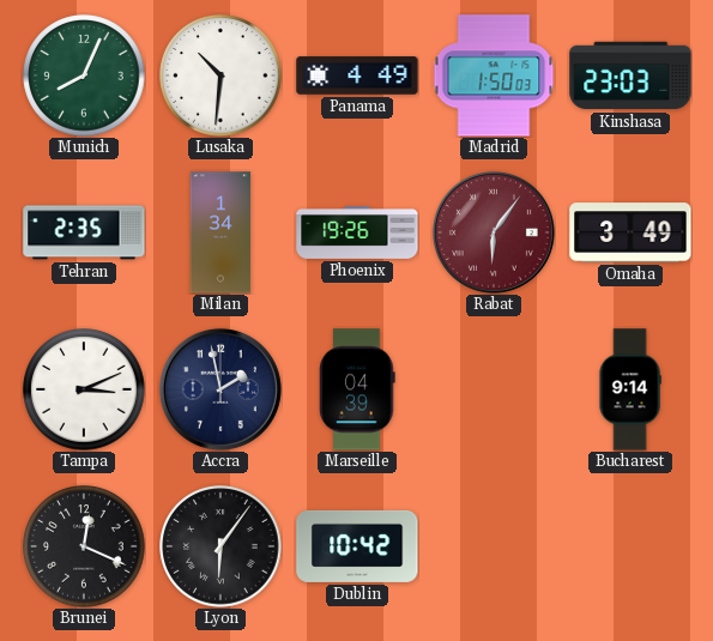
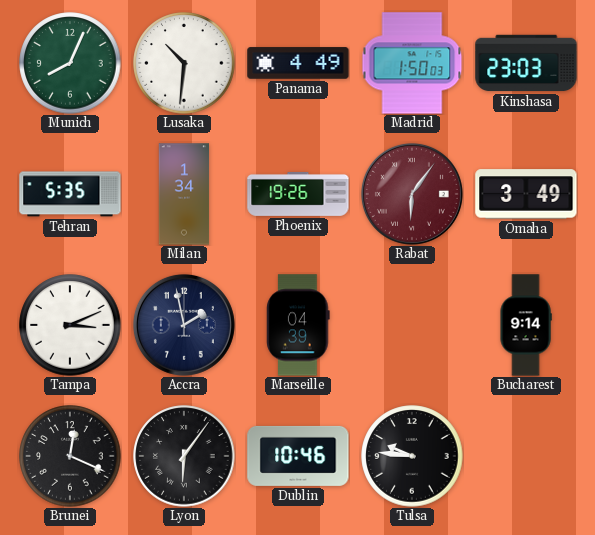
Tehran: 2:35 -> 5:35
Dublin: 10:42 -> 10:46
Tulsa: none -> 9:46
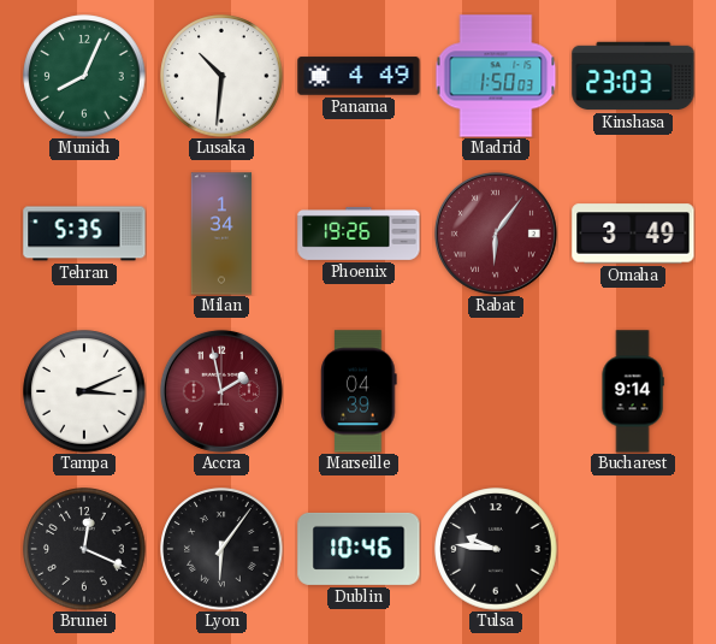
Accra dial: navy -> burgundy
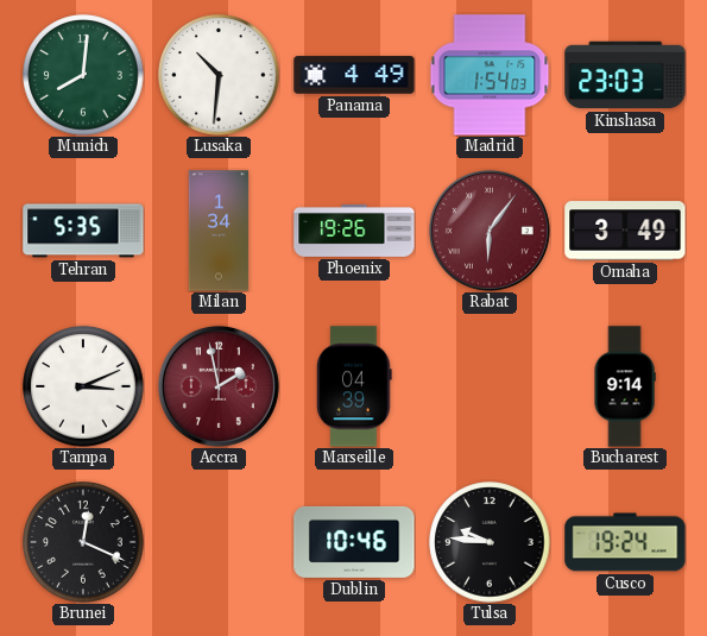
Munich: 8:04 -> 8:01
Madrid: 1:50 -> 1:54
Lyon: 6:06 -> none
Cusco: none -> 19:24
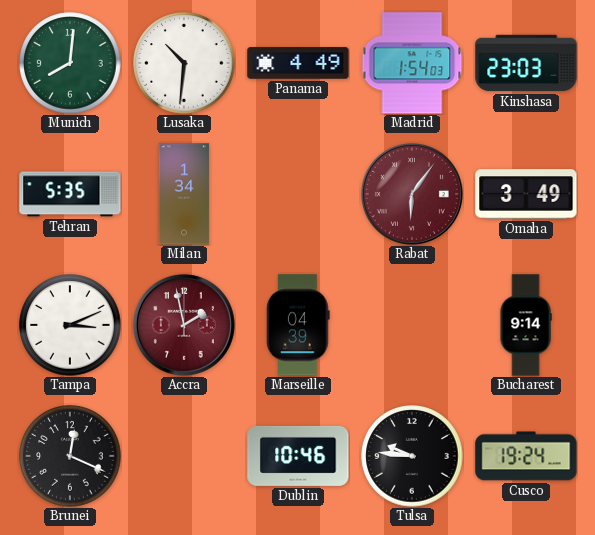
Phoenix: 19:26 -> none
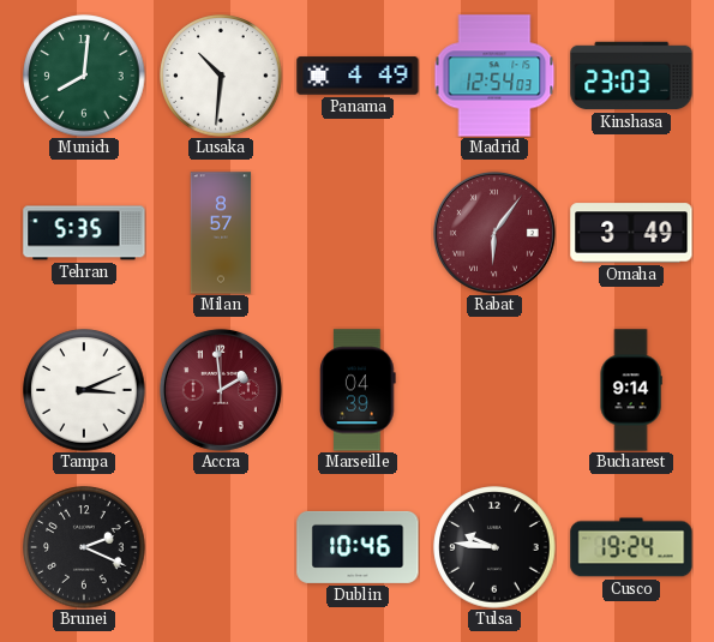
Madrid: 1:54 -> 12:54
Milan: 1:34 -> 8:57
Accra: 1:58 -> 1:59
Brunei: 12:19 -> 2:19
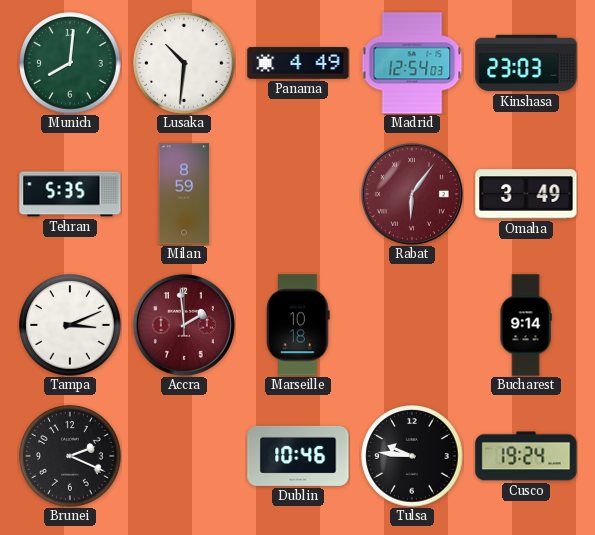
Milan: 8:57 -> 8:59
Marseille: 04:39 -> 10:18
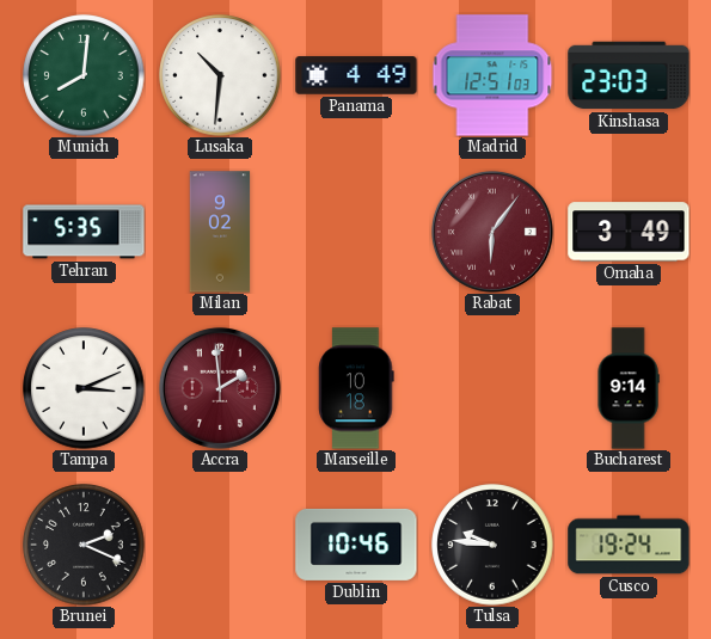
Madrid: 12:54 -> 12:51
Milan: 8:59 -> 9:02
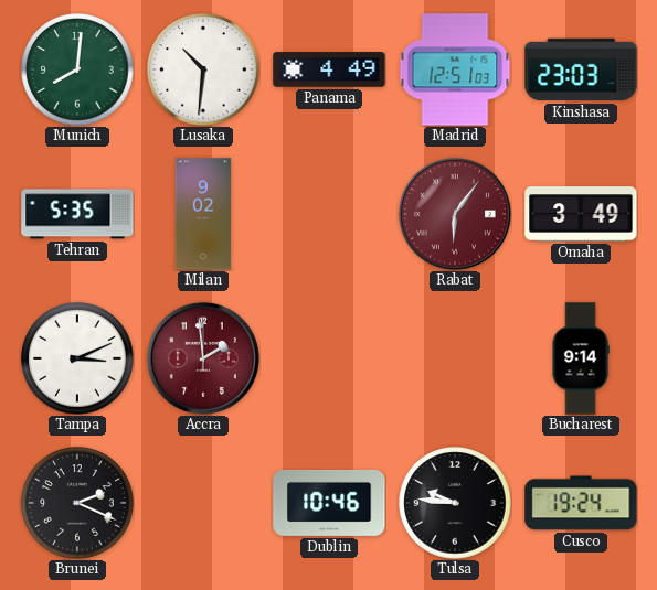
Marseille: 10:18 -> none
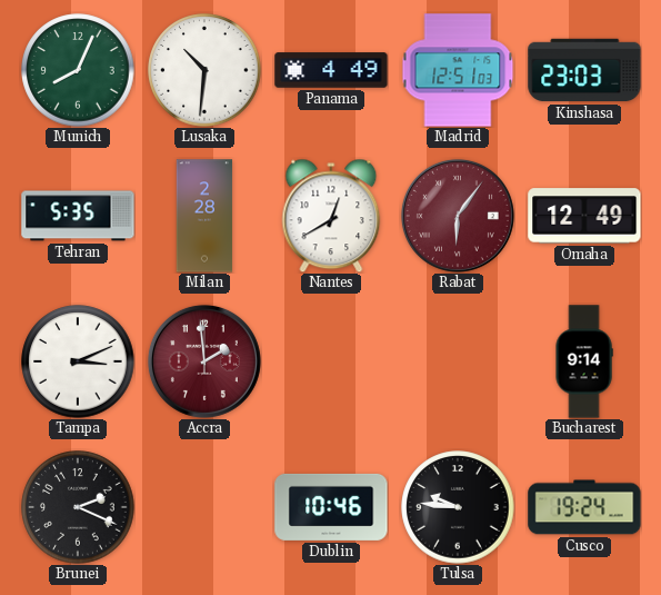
Munich: 8:01 -> 8:04
Milan: 9:02 -> 2:28
Nantes: none -> 12:40
Omaha: 3:49 -> 12:49
